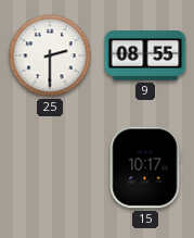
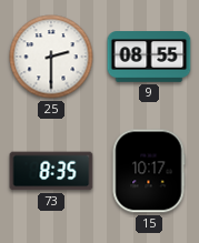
73: none -> 8:35
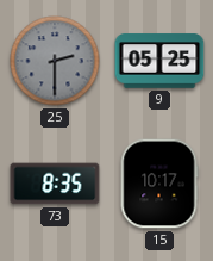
25 dial: white -> grey
9: 08:55 -> 05:25
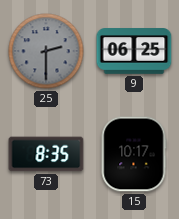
9: 05:25 -> 06:25
